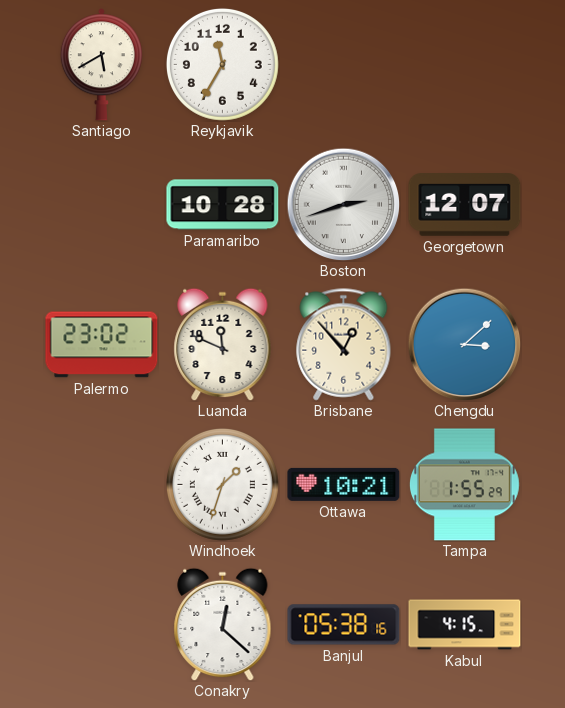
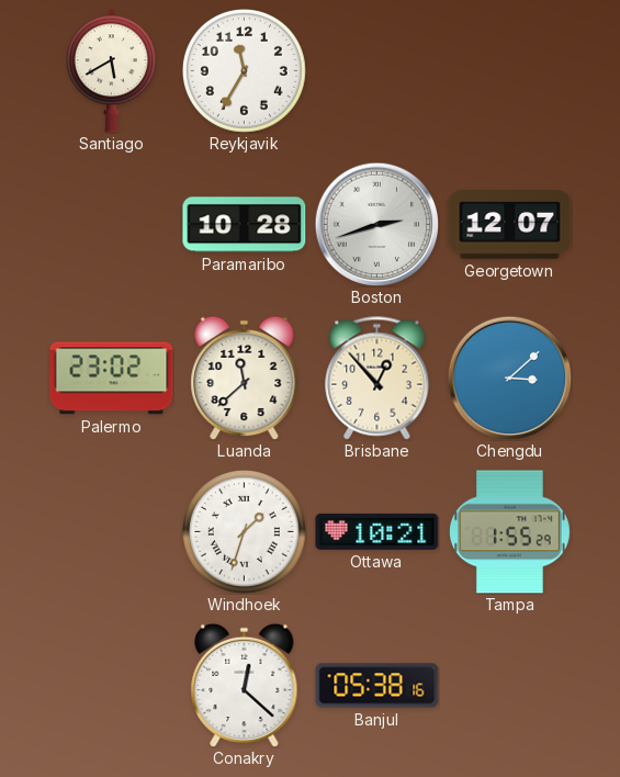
Luanda: 11:49 -> 11:38
Kabul: 4:15 -> none
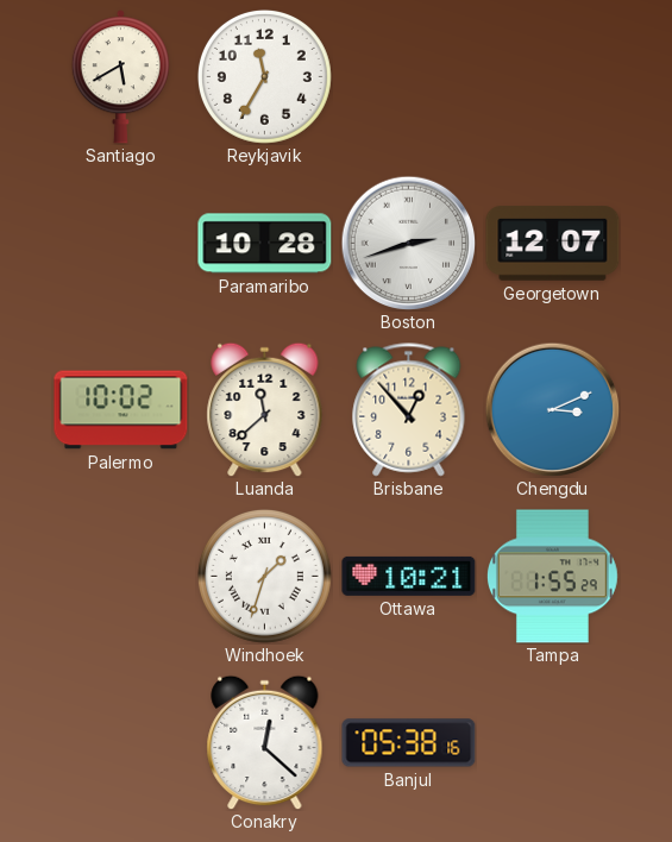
Palermo: 23:02 -> 10:02
Chengdu: 3:08 -> 3:11
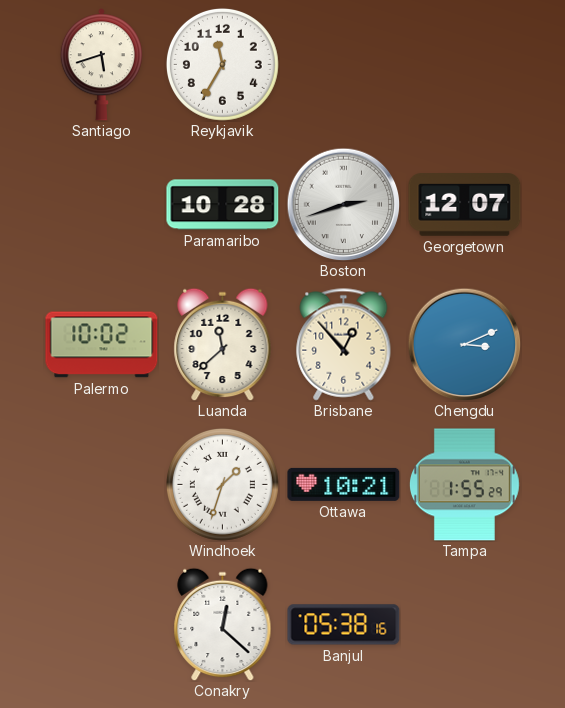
Santiago: 5:40 -> 5:42
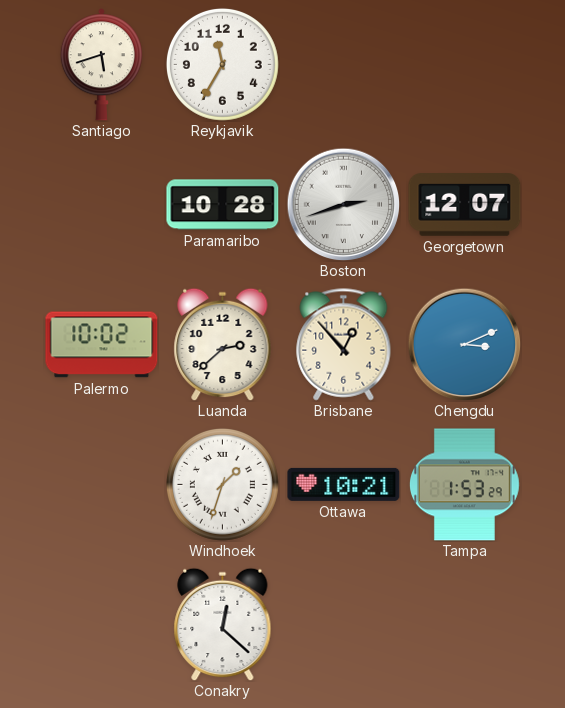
Luanda: 11:38 -> 2:38
Tampa: 1:55 -> 1:53
Banjul: 05:38 -> none
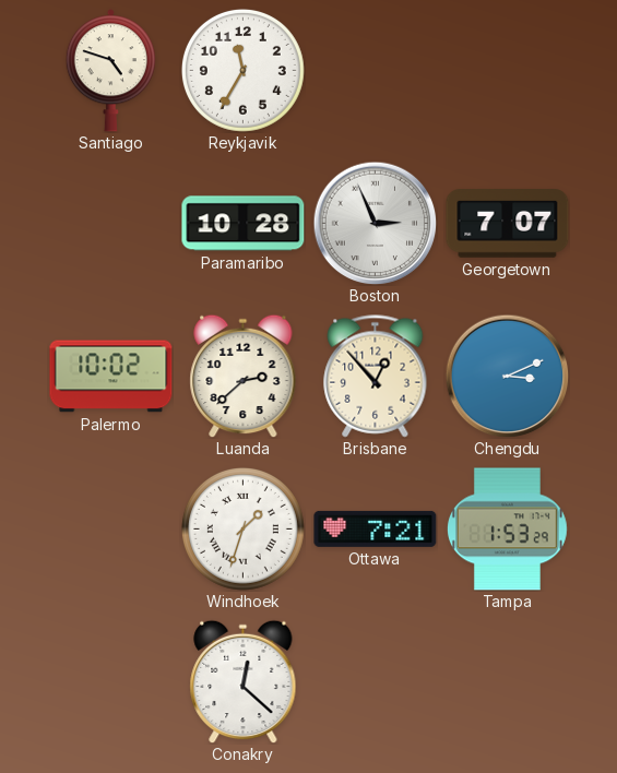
Santiago: 5:42 -> 4:48
Boston: 2:42 -> 2:56
Georgetown: 12:07 -> 7:07
Ottawa: 10:21 -> 7:21
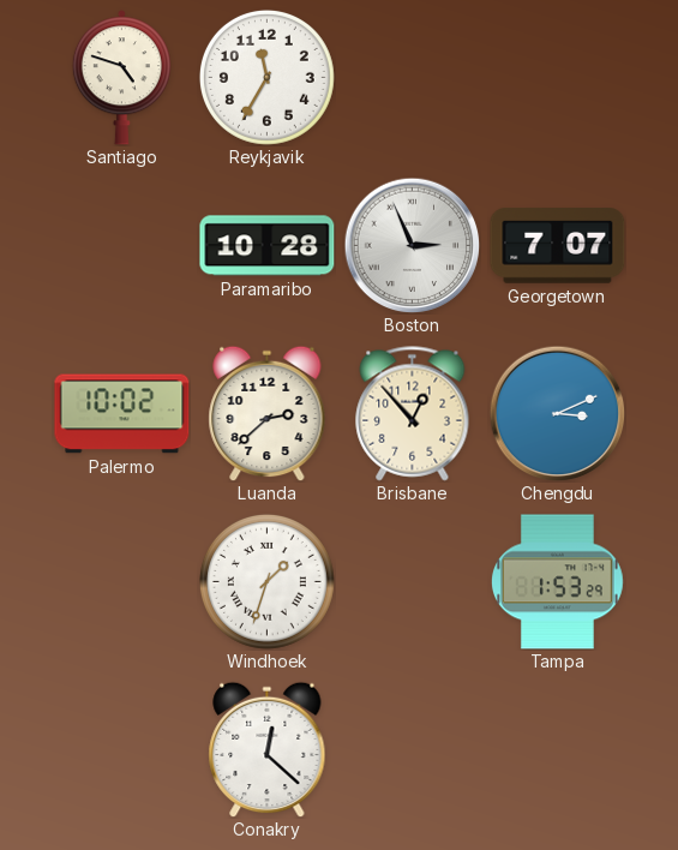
Ottawa: 7:21 -> none
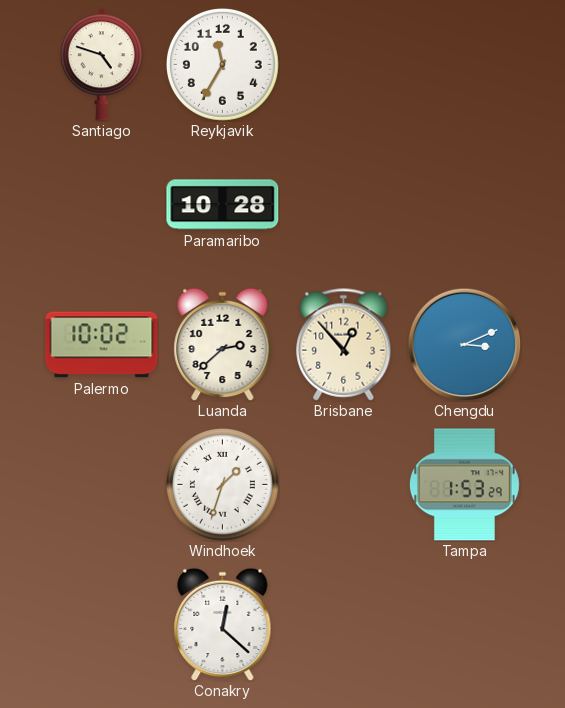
Boston: 2:56 -> none
Georgetown: 7:07 -> none
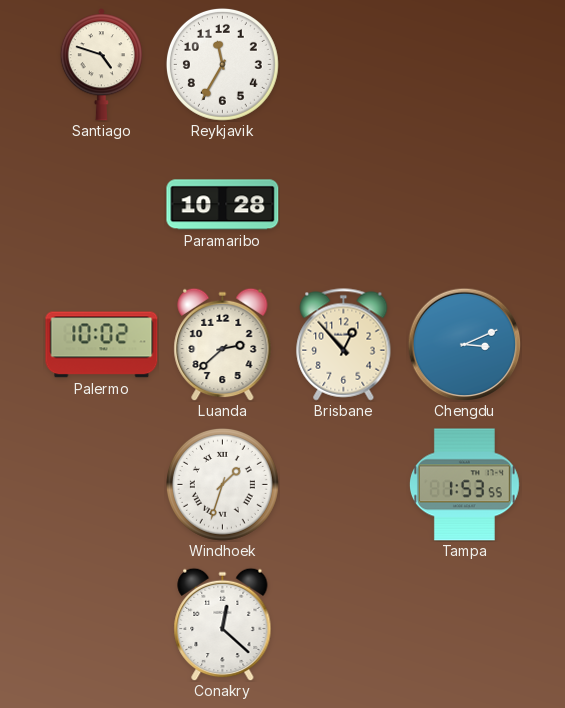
Tampa: 1:53:29 -> 1:53:55
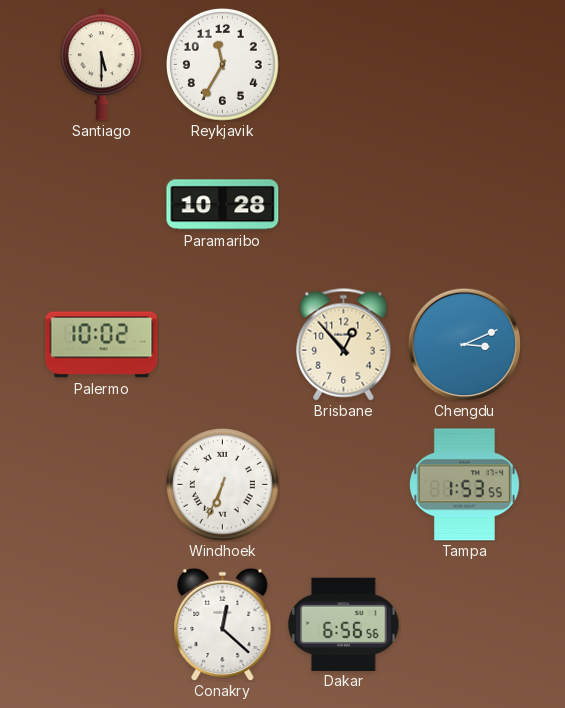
Santiago: 4:48 -> 5:30
Luanda: 2:38 -> none
Windhoek: 1:33 -> 6:34
Dakar: none -> 6:56
